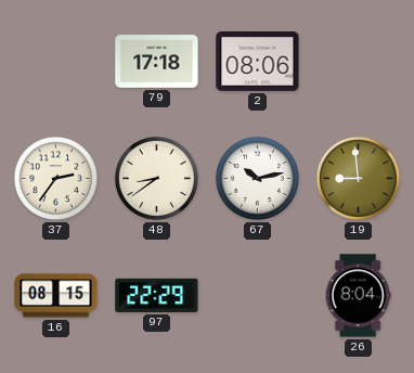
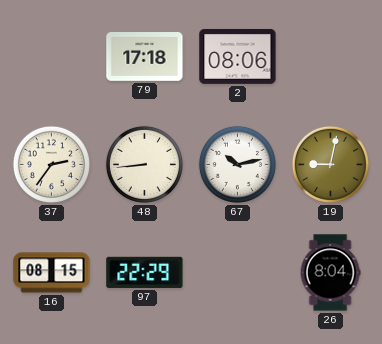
48: 8:39 -> 8:44
19: 8:59 -> 9:02
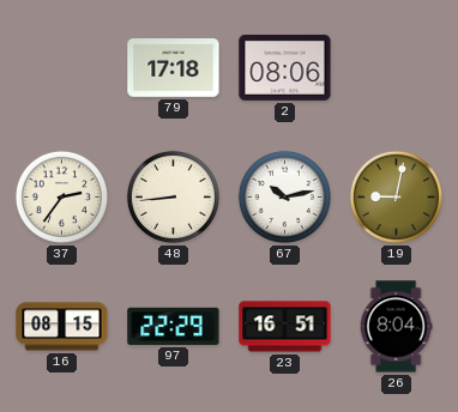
23: none -> 16:51
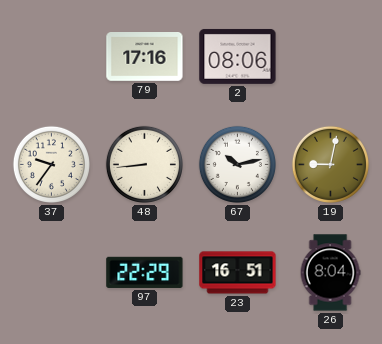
79: 17:18 -> 17:16
37: 2:36 -> 9:36
16: 08:15 -> none
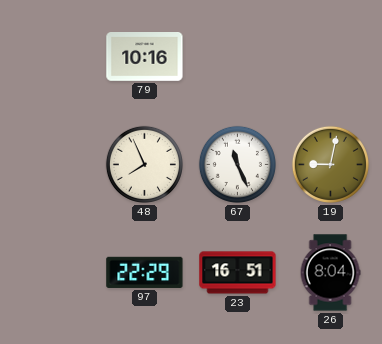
79: 17:16 -> 10:16
2: 08:06 -> none
37: 9:36 -> none
48: 8:44 -> 7:56
67: 10:13 -> 11:26
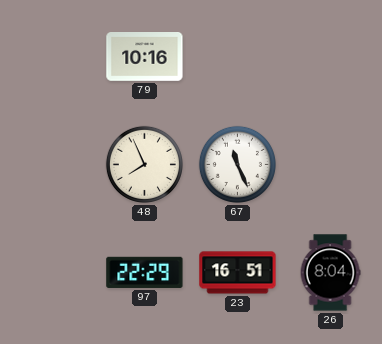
19: 9:02 -> none
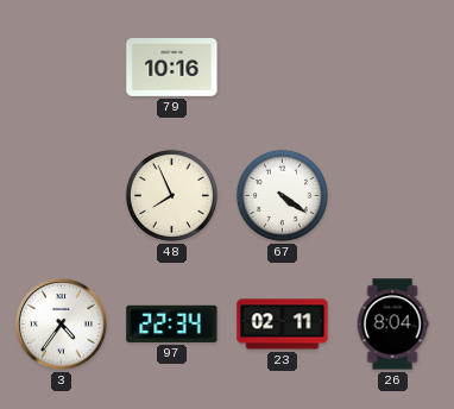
67: 11:26 -> 4:21
3: none -> 4:36
97: 22:29 -> 22:34
23: 16:51 -> 02:11
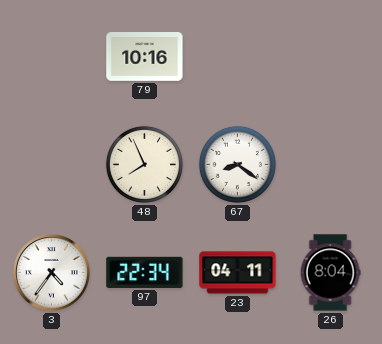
67: 4:21 -> 8:21
23: 02:11 -> 04:11
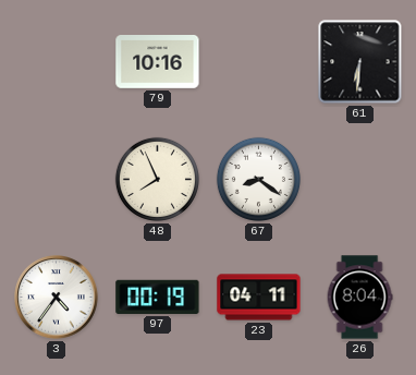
61: none -> 6:31
97: 22:34 -> 00:19
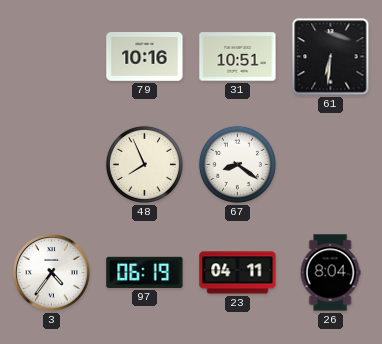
31: none -> 10:51
97: 00:19 -> 06:19
